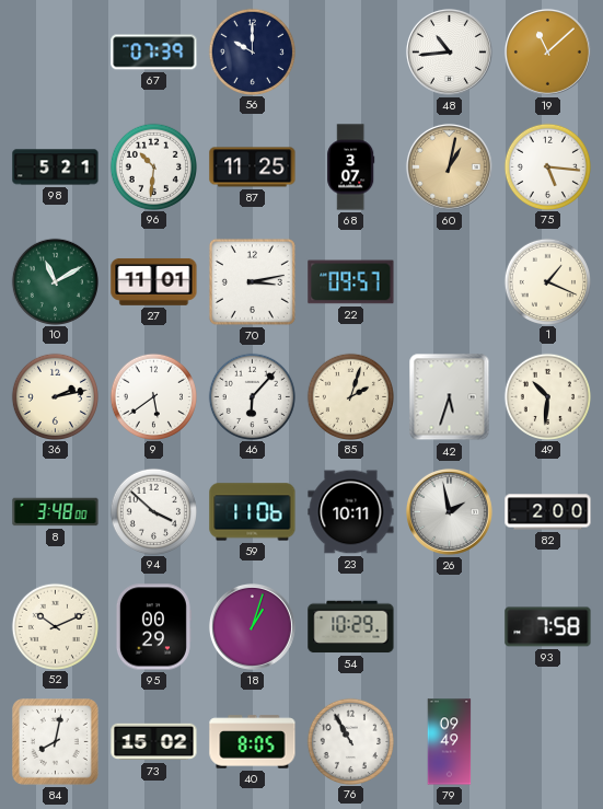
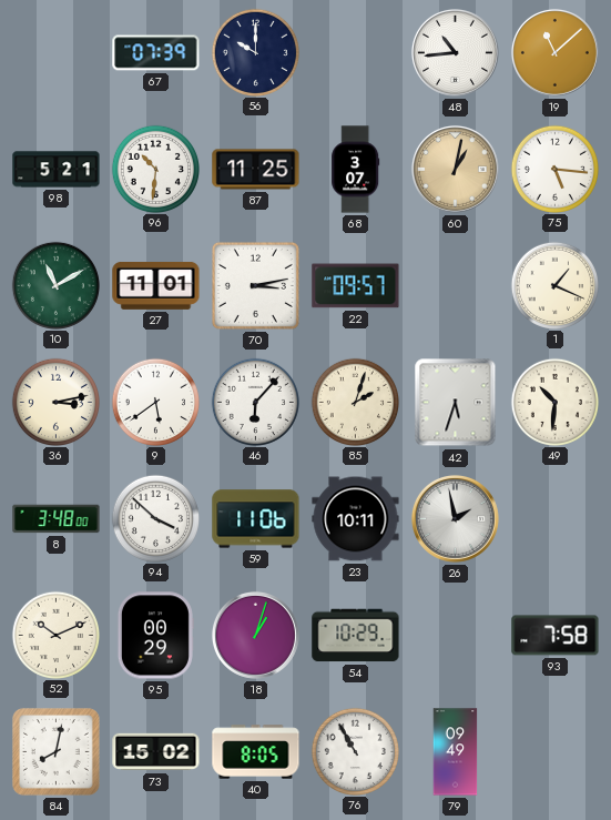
36: 2:13 -> 3:13
82: 2:00 -> none
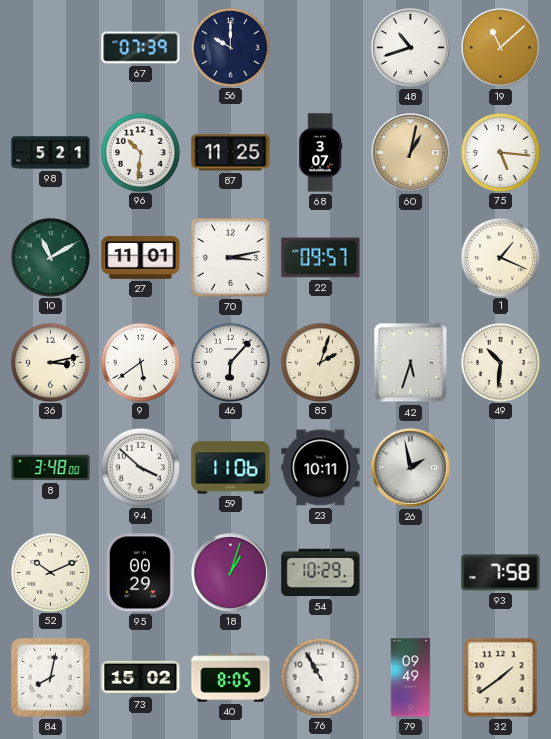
48: 10:44 -> 10:42
32: none -> 1:39
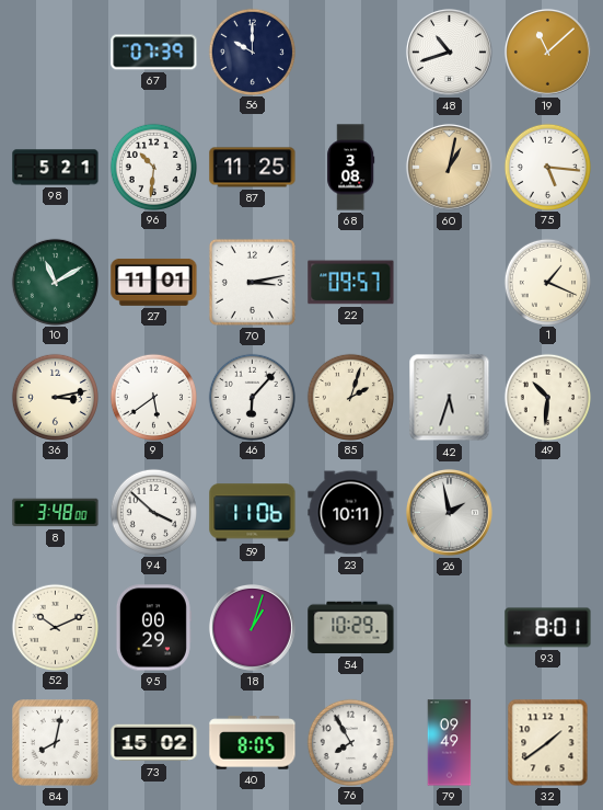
68: 3:07 -> 3:08
93: 7:58 -> 8:01
76: 10:55 -> 7:55
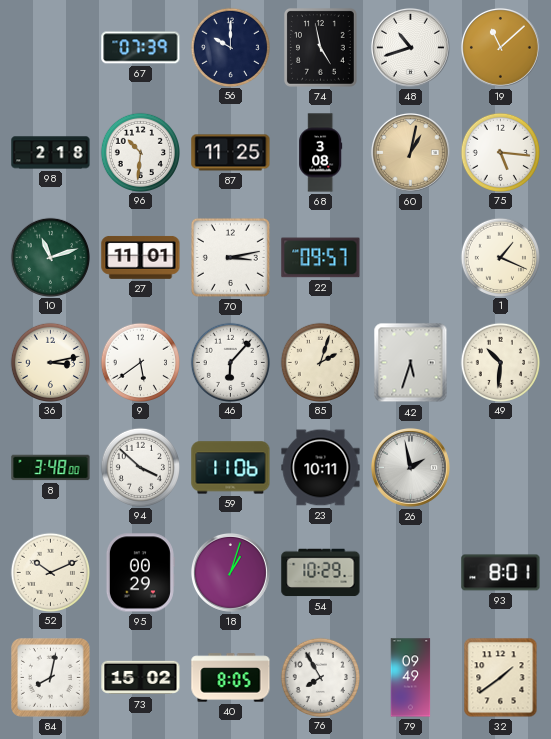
74: none -> 4:58
98: 5:21 -> 2:18
10: 11:10 -> 11:12
